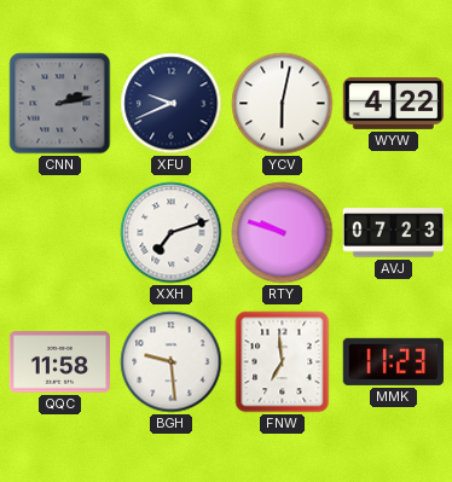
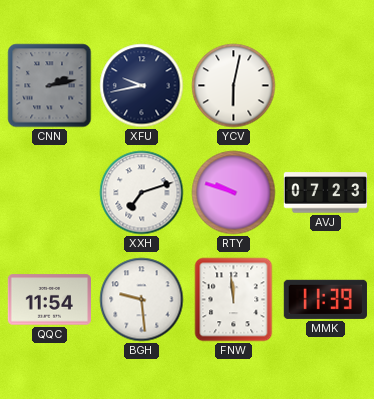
XFU: 9:41 -> 9:43
WYW: 4:22 -> none
QQC: 11:58 -> 11:54
FNW: 6:59 -> 11:59
MMK: 11:23 -> 11:39
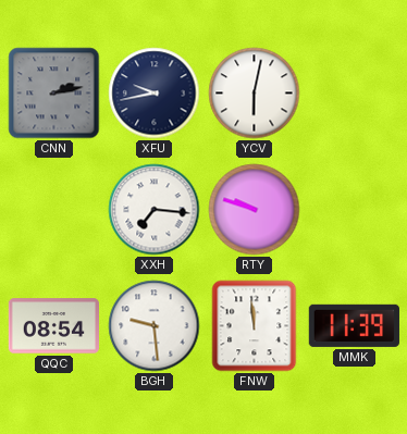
XXH: 7:12 -> 7:16
AVJ: 07:23 -> none
QQC: 11:54 -> 08:54
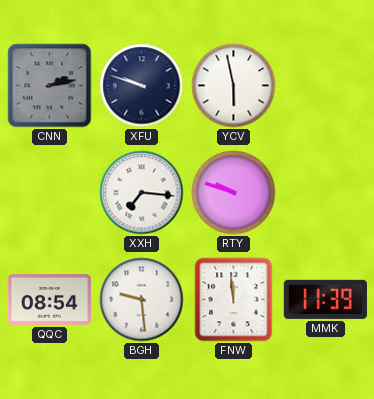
XFU: 9:43 -> 9:48
YCV: 6:02 -> 5:58
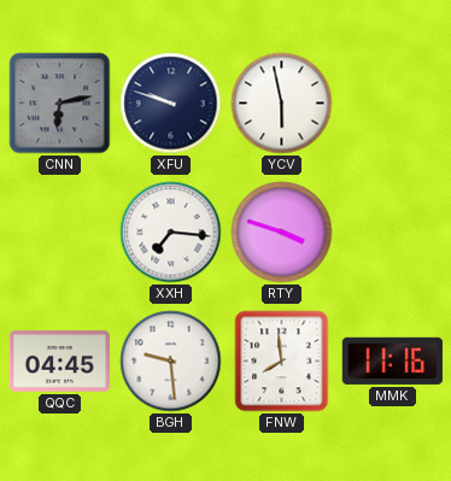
CNN: 2:13 -> 6:13
RTY: 9:48 -> 3:48
QQC: 08:54 -> 04:45
FNW: 11:59 -> 7:59
MMK: 11:39 -> 11:16
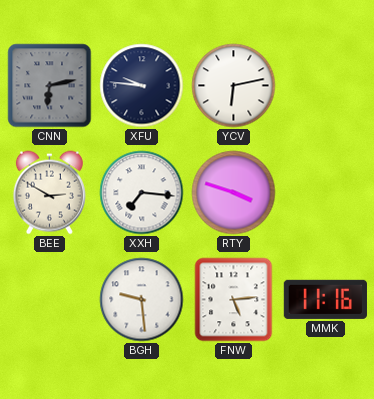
XFU: 9:48 -> 9:46
YCV: 5:58 -> 6:13
BEE: none -> 2:50
QQC: 04:45 -> none
FNW: 7:59 -> 5:14
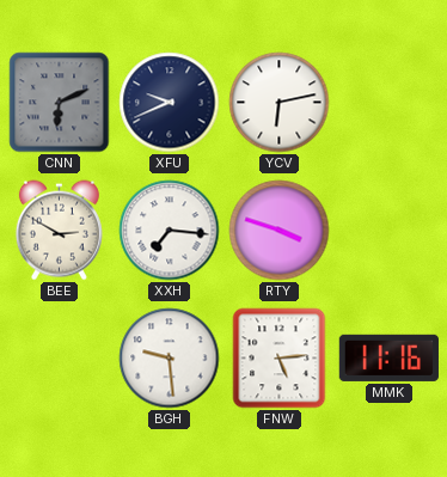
CNN: 6:13 -> 6:11
XFU: 9:46 -> 9:41
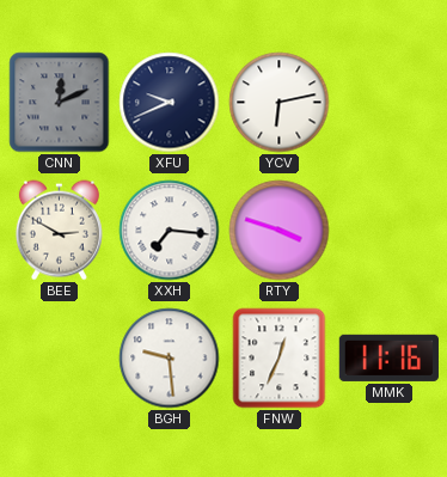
CNN: 6:11 -> 12:11
FNW: 5:14 -> 12:34
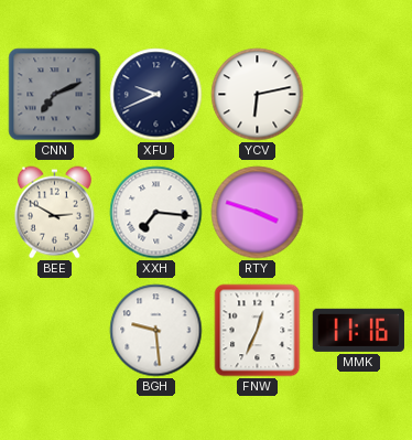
CNN: 12:11 -> 7:11
